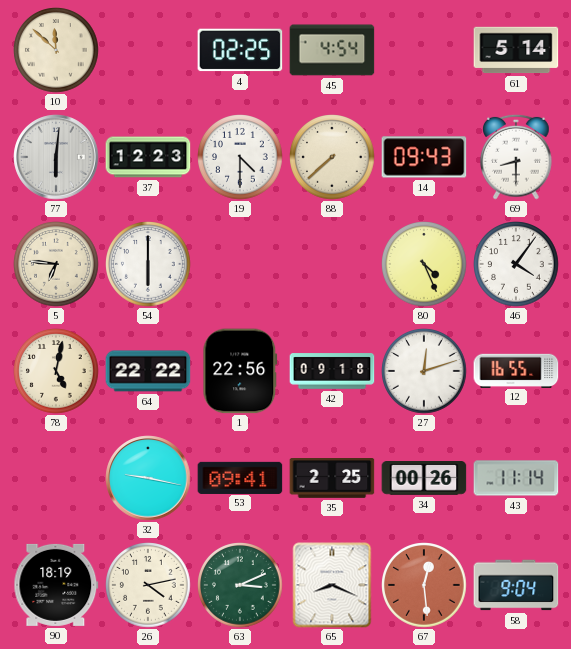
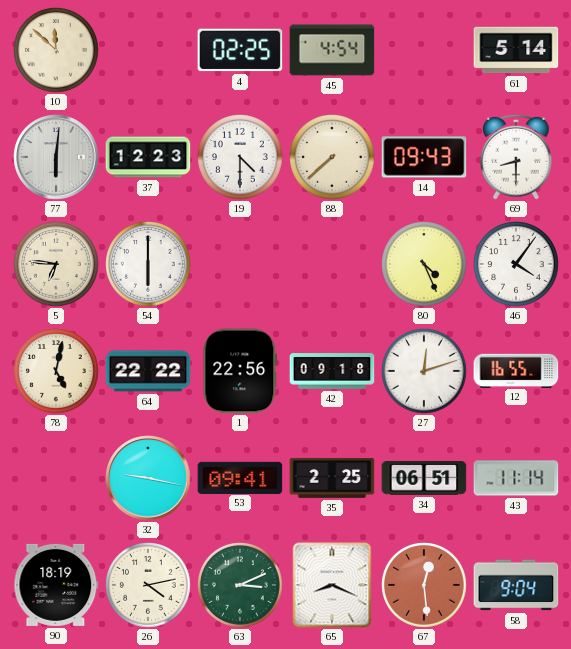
34: 00:26 -> 06:51
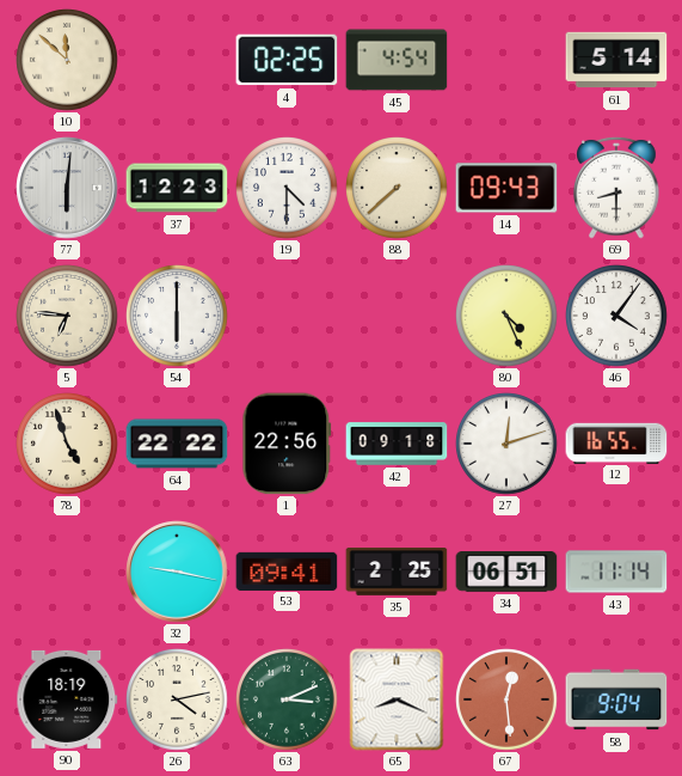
78: 5:02 -> 4:57
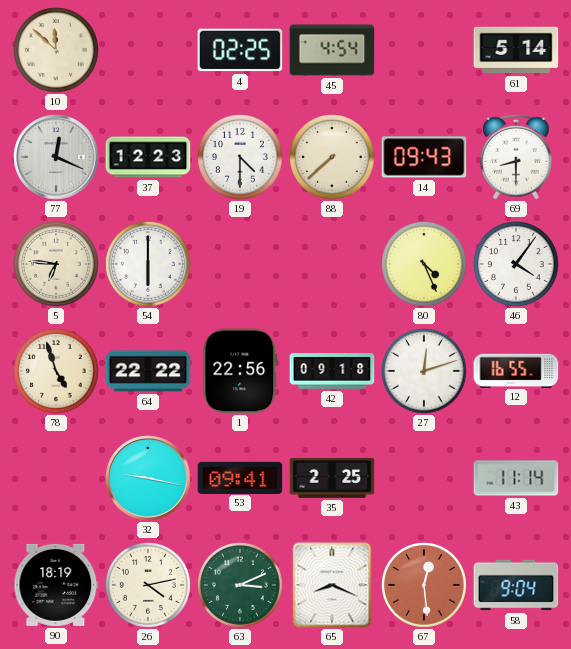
77: 6:01 -> 12:19
34: 06:51 -> none
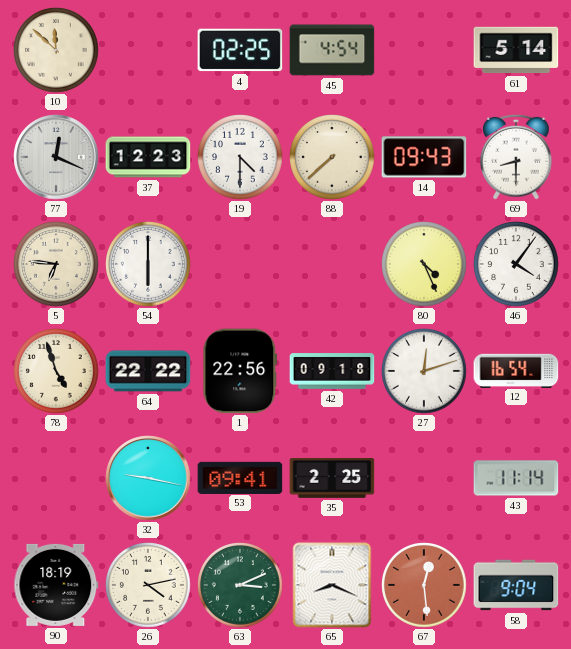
12: 16:55 -> 16:54
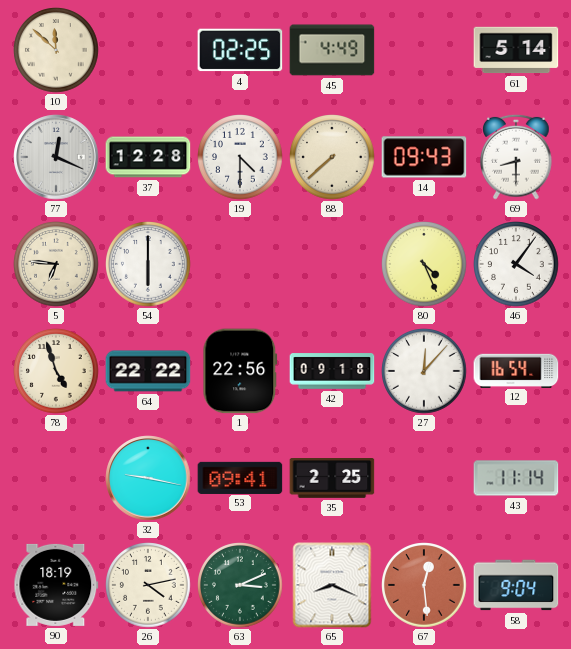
45: 4:54 -> 4:49
37: 12:23 -> 12:28
27: 12:12 -> 12:07
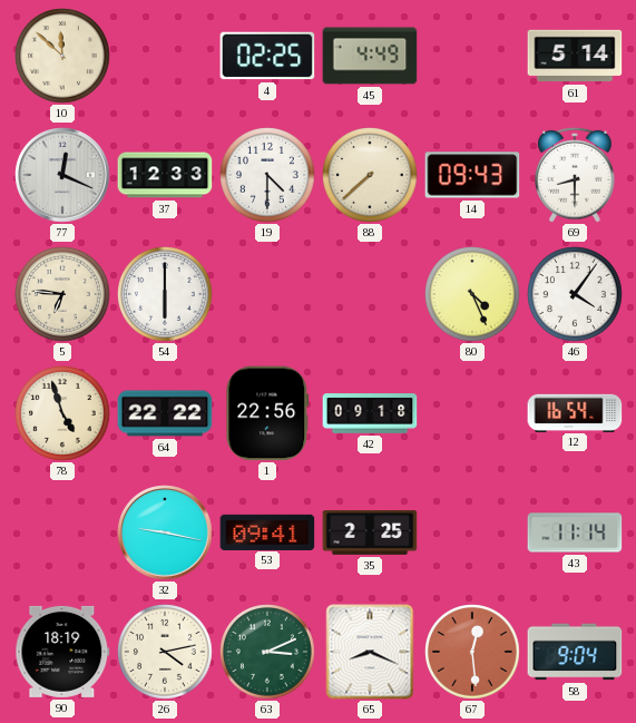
37: 12:28 -> 12:33
27: 12:07 -> none
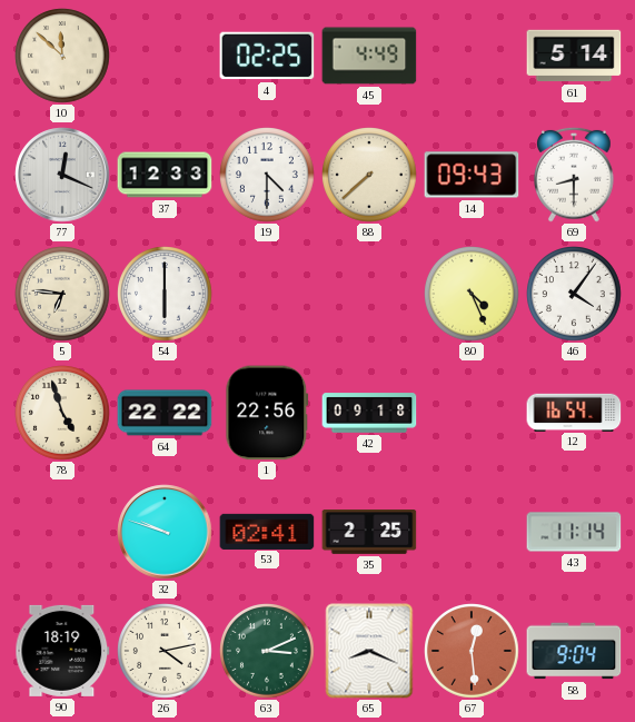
32: 9:17 -> 9:48
53: 09:41 -> 02:41
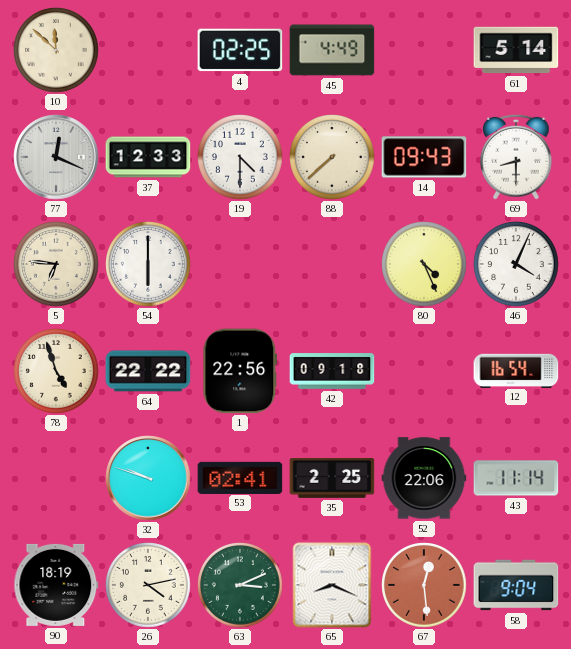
46: 4:06 -> 4:04
52: none -> 22:06
